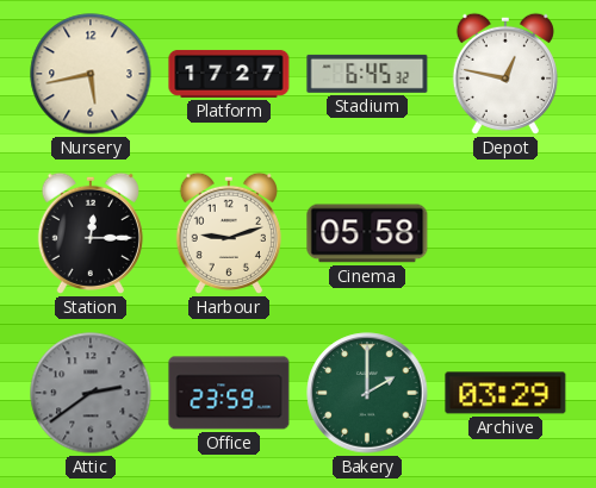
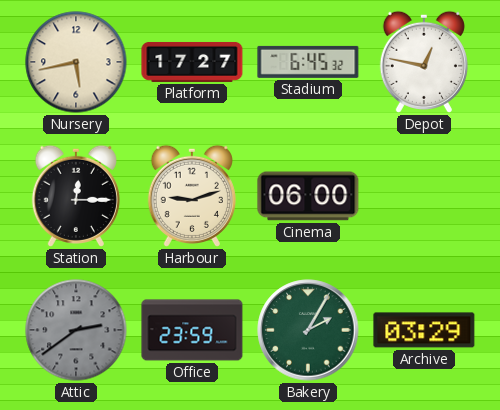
Cinema: 05:58 -> 06:00
Bakery: 2:00 -> 2:05
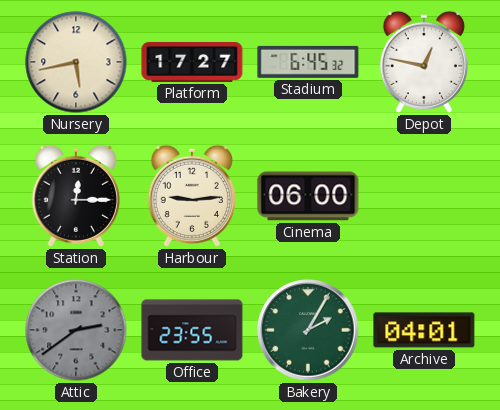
Harbour: 9:12 -> 9:14
Office: 23:59 -> 23:55
Archive: 03:29 -> 04:01
